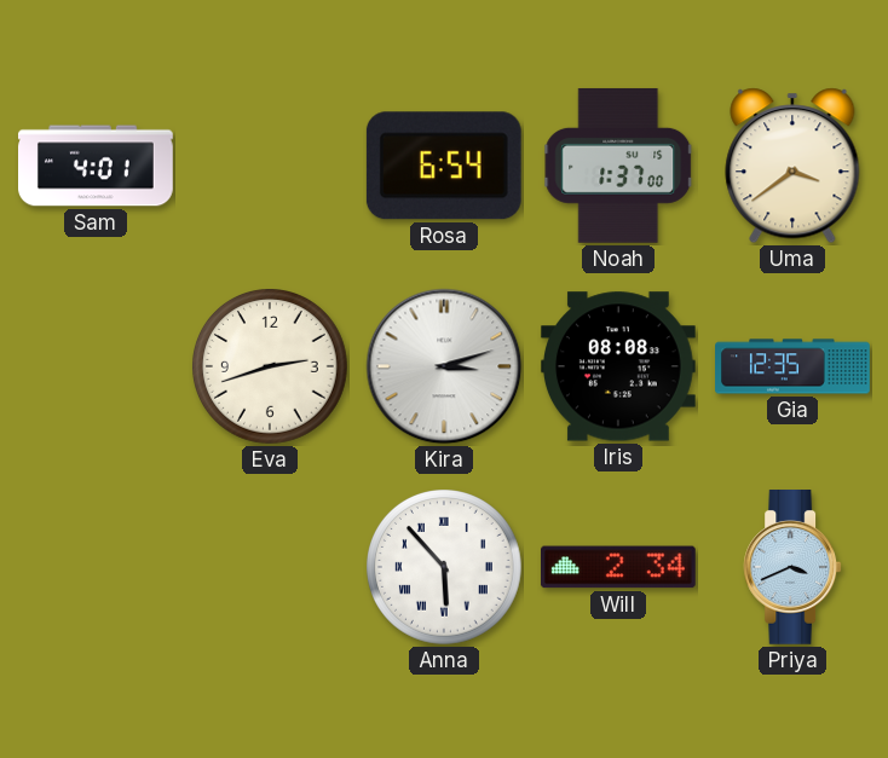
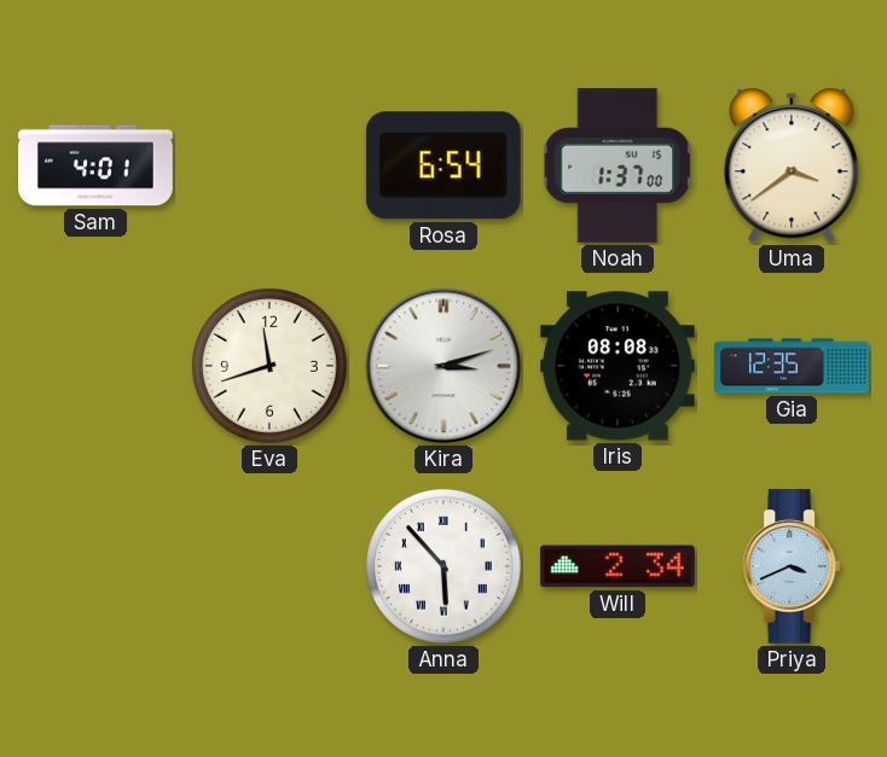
Eva: 2:42 -> 11:42
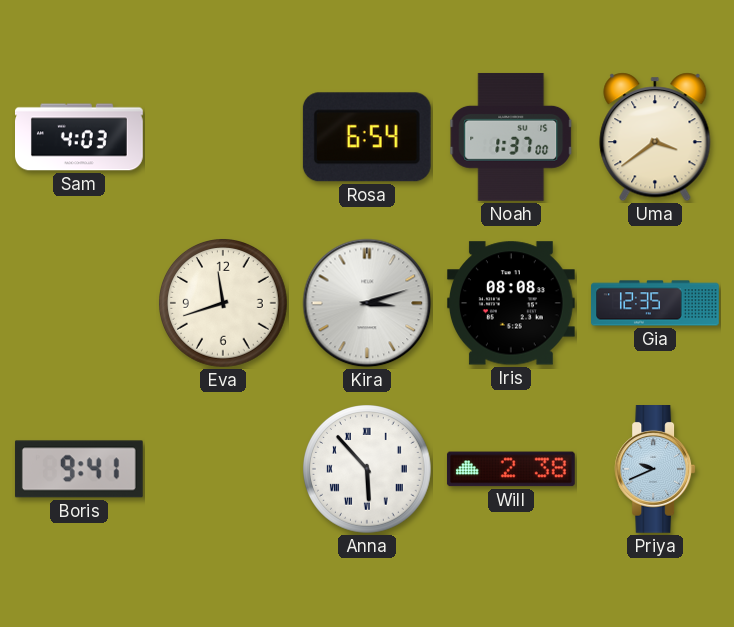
Sam: 4:01 -> 4:03
Boris: none -> 9:41
Will: 2:34 -> 2:38
Priya: 3:41 -> 9:41
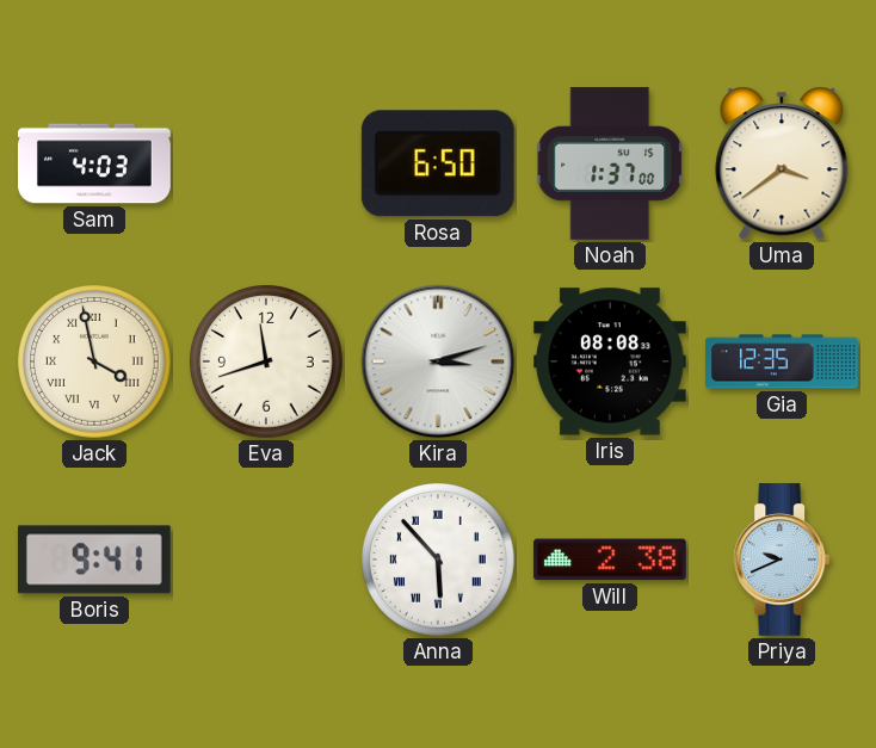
Rosa: 6:54 -> 6:50
Jack: none -> 3:58
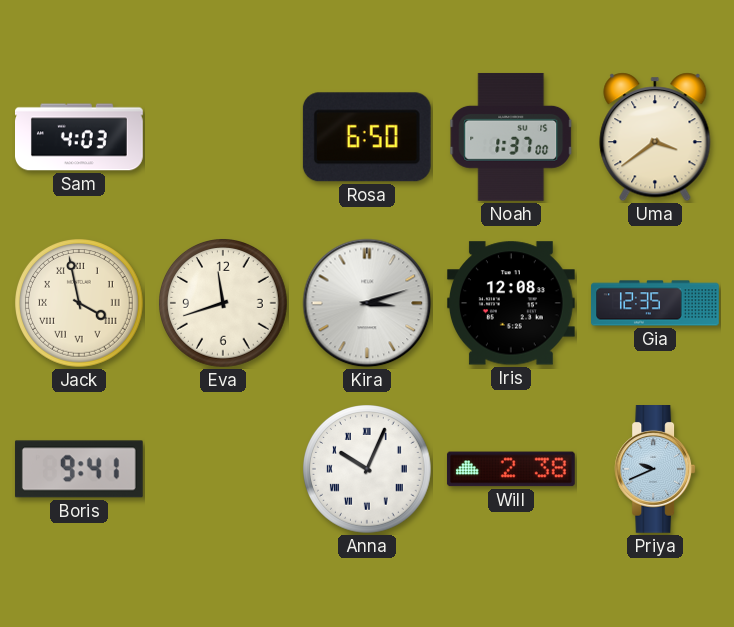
Iris: 08:08 -> 12:08
Anna: 5:53 -> 10:04
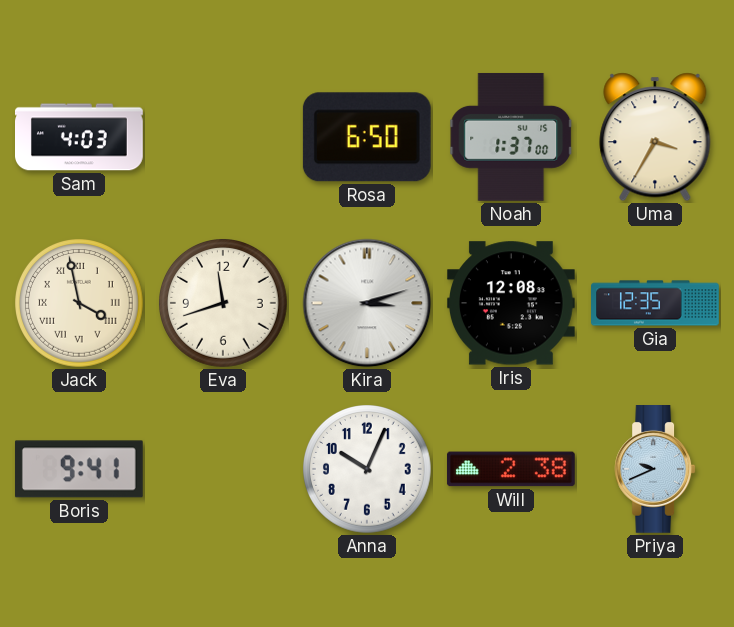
Uma: 3:39 -> 3:35
Anna numerals: Roman -> Arabic
